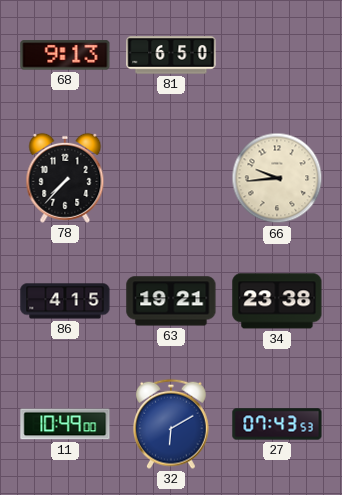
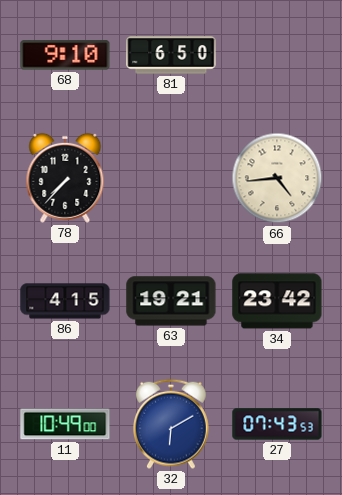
68: 9:13 -> 9:10
66: 9:44 -> 4:44
34: 23:38 -> 23:42
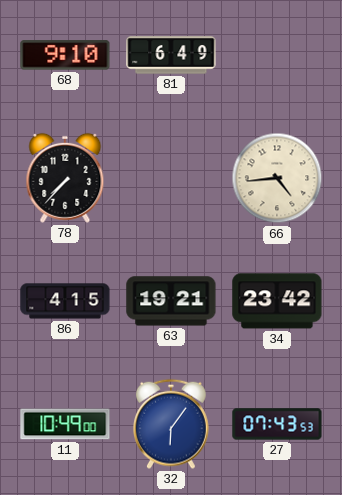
81: 6:50 -> 6:49
32: 6:10 -> 6:06
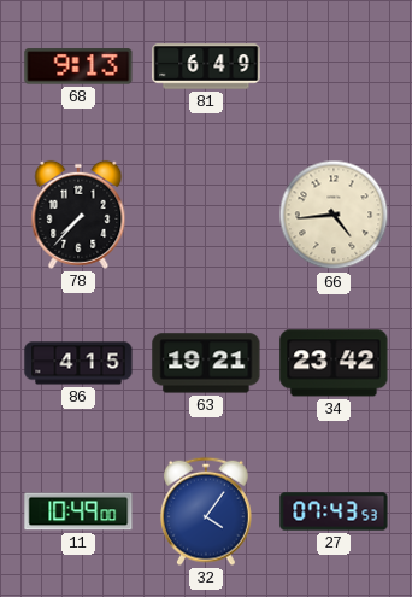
68: 9:10 -> 9:13
32: 6:06 -> 4:06
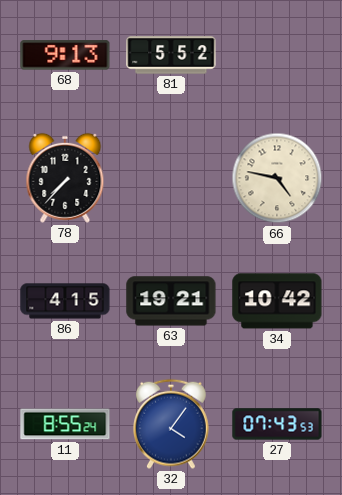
81: 6:49 -> 5:52
66: 4:44 -> 4:47
34: 23:42 -> 10:42
11: 10:49 -> 8:55
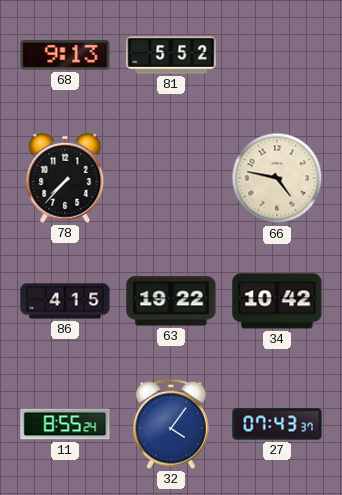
63: 19:21 -> 19:22
27: 07:43:53 -> 07:43:37
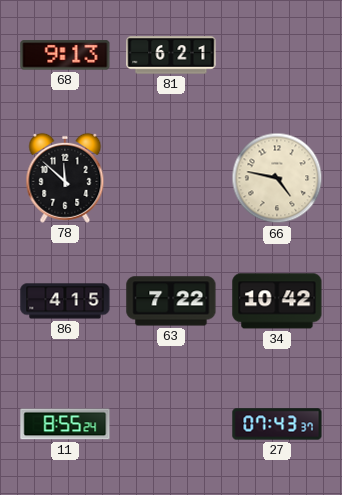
81: 5:52 -> 6:21
78: 7:37 -> 11:52
63: 19:22 -> 7:22
32: 4:06 -> none
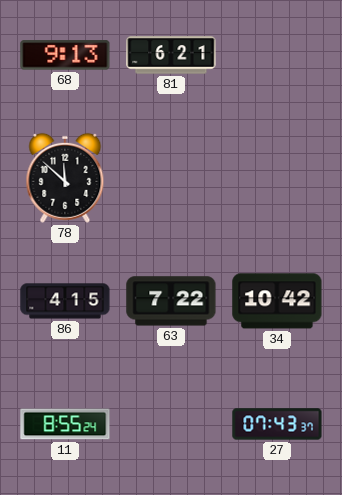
66: 4:47 -> none
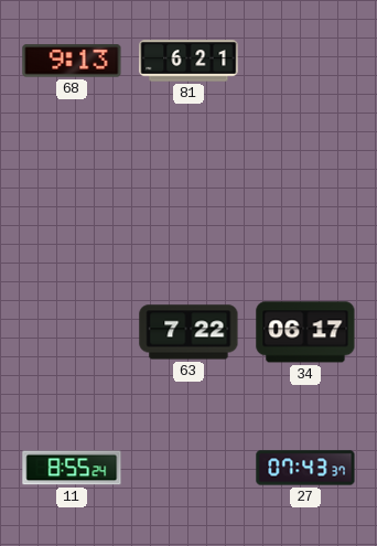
78: 11:52 -> none
86: 4:15 -> none
34: 10:42 -> 06:17
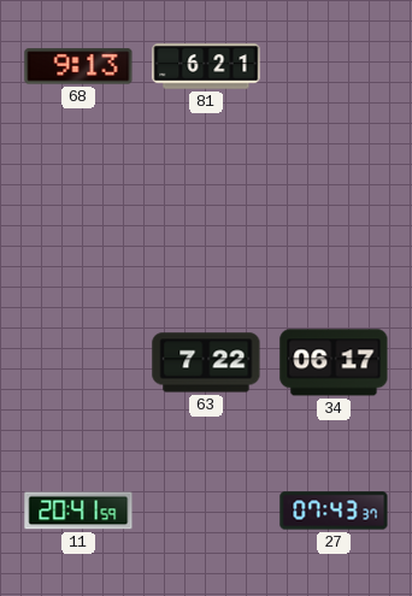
11: 8:55 -> 20:41
